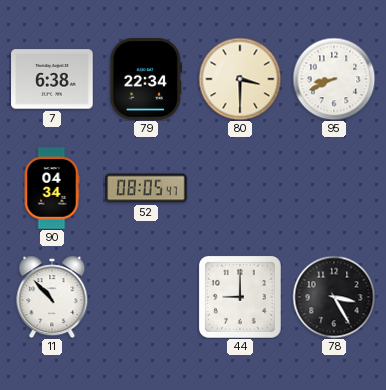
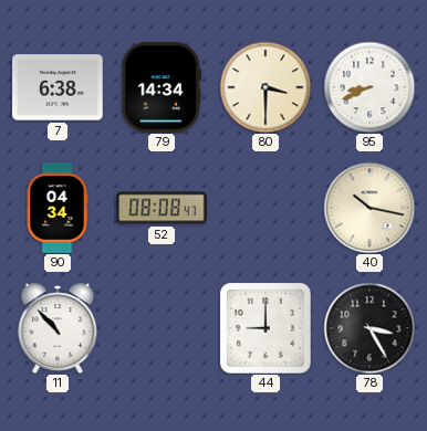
79: 22:34 -> 14:34
52: 08:05 -> 08:08
40: none -> 10:17
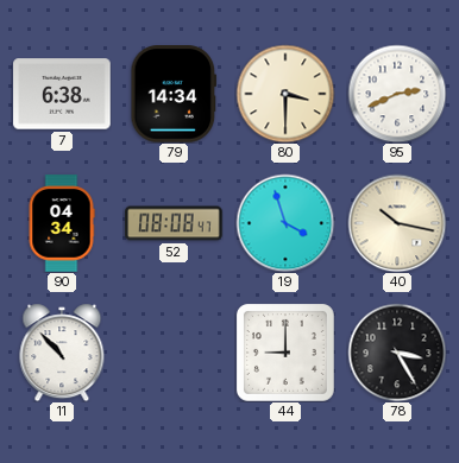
95: 8:41 -> 2:41
19: none -> 3:57
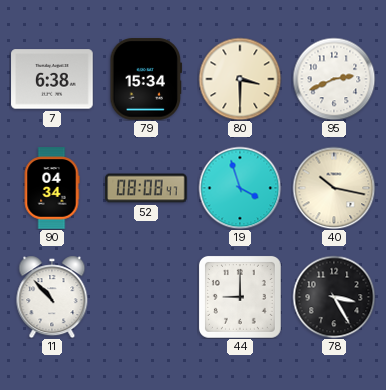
79: 14:34 -> 15:34
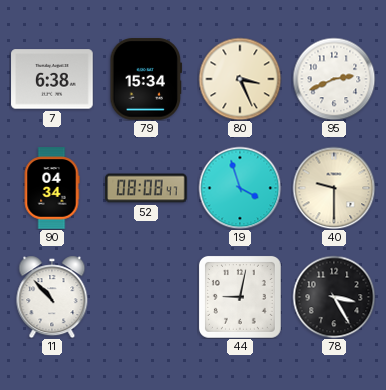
80: 3:30 -> 3:26
40: 10:17 -> 9:30
44: 9:00 -> 9:02
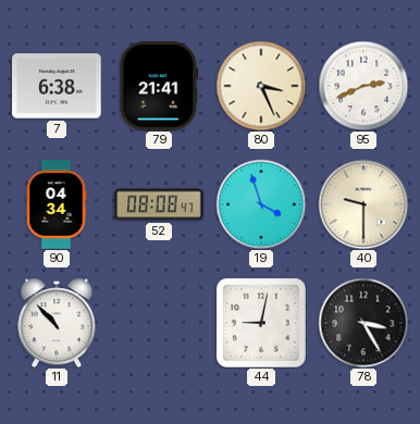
79: 15:34 -> 21:41
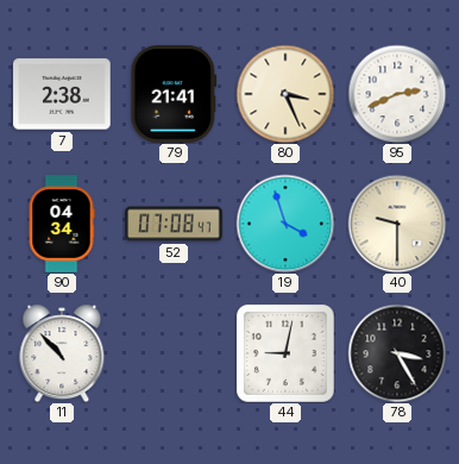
7: 6:38 -> 2:38
52: 08:08 -> 07:08
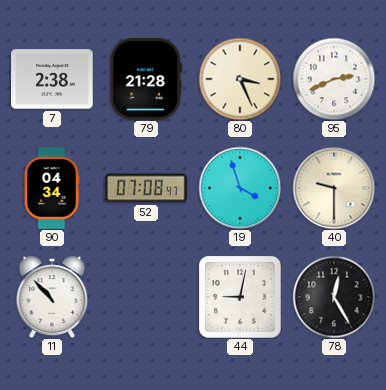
79: 21:41 -> 21:28
78: 3:25 -> 12:25
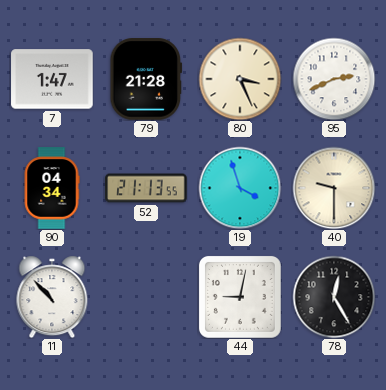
7: 2:38 -> 1:47
52: 07:08 -> 21:13
